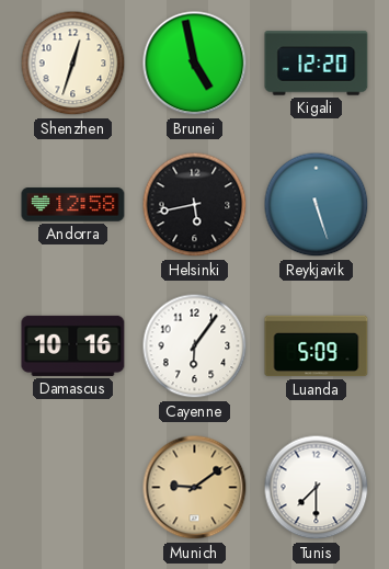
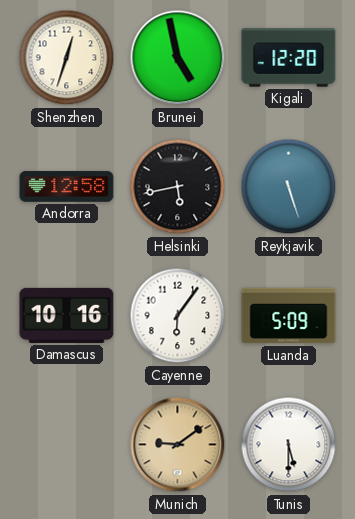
Tunis: 7:30 -> 5:30
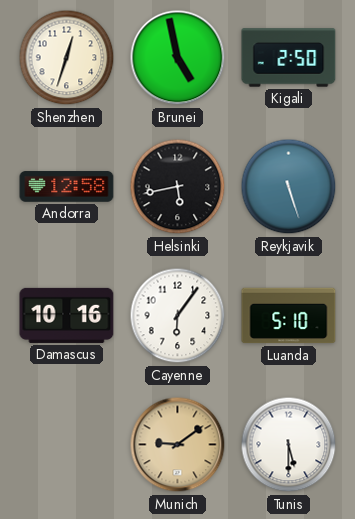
Kigali: 12:20 -> 2:50
Luanda: 5:09 -> 5:10
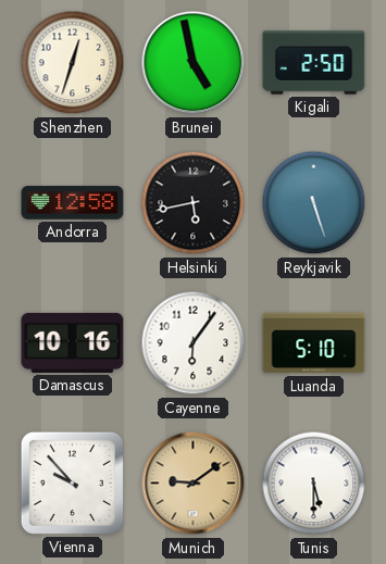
Vienna: none -> 9:53
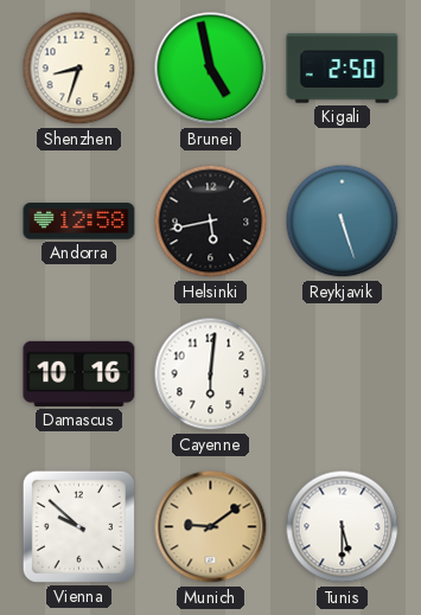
Shenzhen: 12:33 -> 8:33
Cayenne: 6:06 -> 6:01
Luanda: 5:10 -> none
Vienna: 9:53 -> 9:52
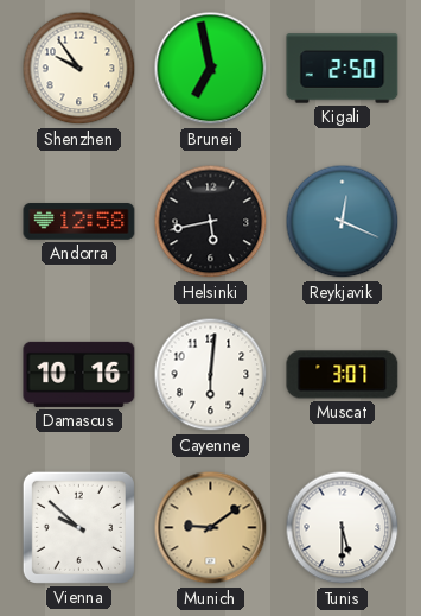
Shenzhen: 8:33 -> 9:54
Brunei: 4:58 -> 6:58
Reykjavik: 5:27 -> 12:19
Muscat: none -> 3:07
